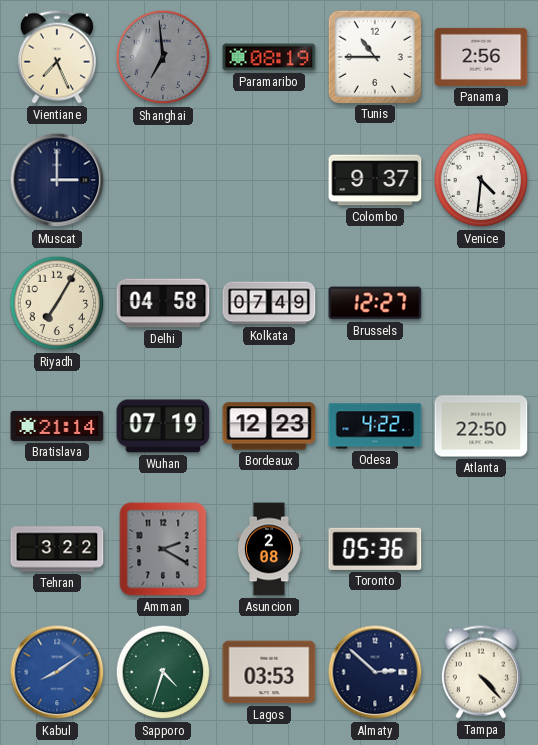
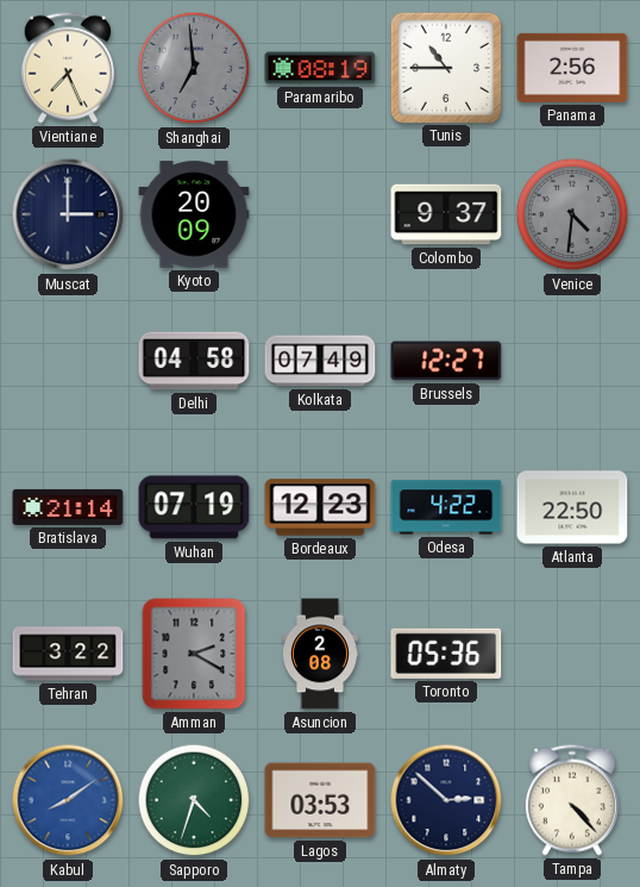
Kyoto: none -> 20:09
Venice dial: white -> grey
Riyadh: 7:05 -> none
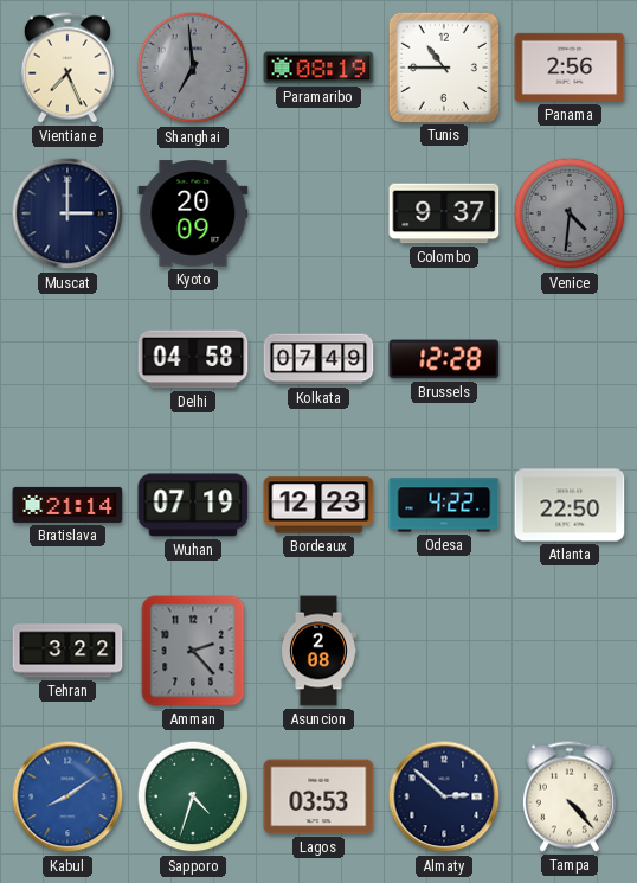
Brussels: 12:27 -> 12:28
Amman: 2:20 -> 2:23
Toronto: 05:36 -> none
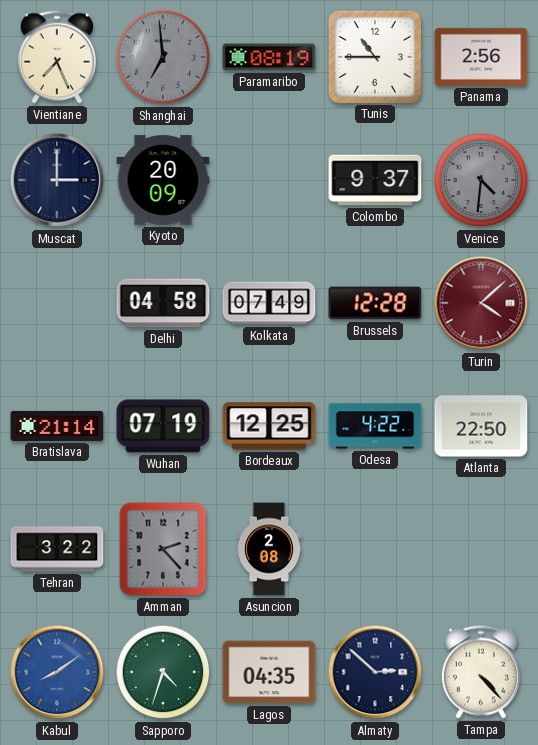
Turin: none -> 4:08
Bordeaux: 12:23 -> 12:25
Lagos: 03:53 -> 04:35
